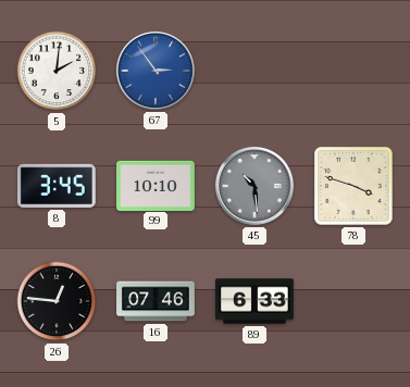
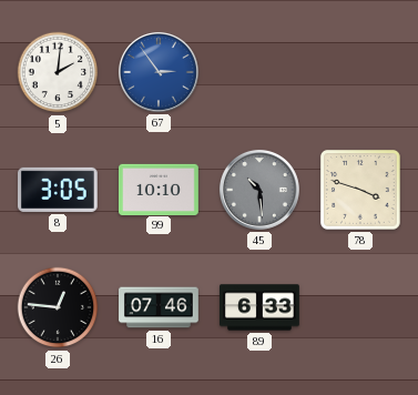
8: 3:45 -> 3:05
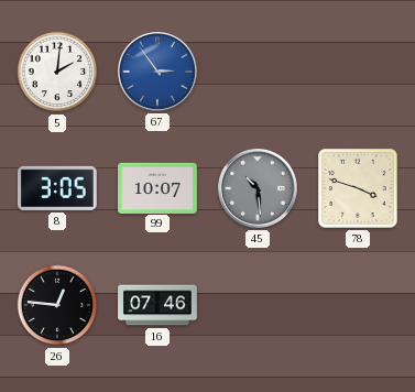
99: 10:10 -> 10:07
89: 6:33 -> none
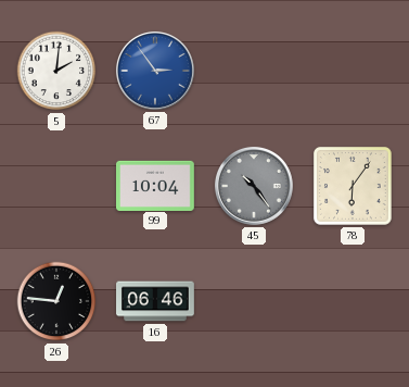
8: 3:05 -> none
99: 10:07 -> 10:04
45: 10:29 -> 10:24
78: 3:48 -> 6:06
16: 07:46 -> 06:46
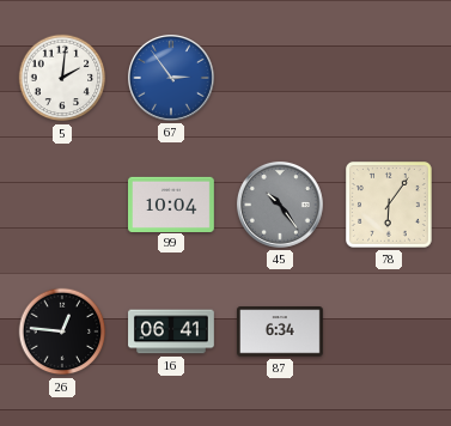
16: 06:46 -> 06:41
87: none -> 6:34
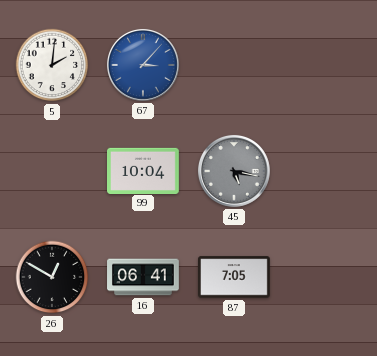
67: 2:54 -> 3:07
45: 10:24 -> 5:17
78: 6:06 -> none
26: 12:46 -> 12:50
87: 6:34 -> 7:05
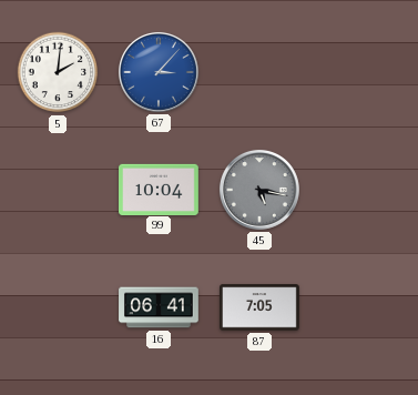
26: 12:50 -> none
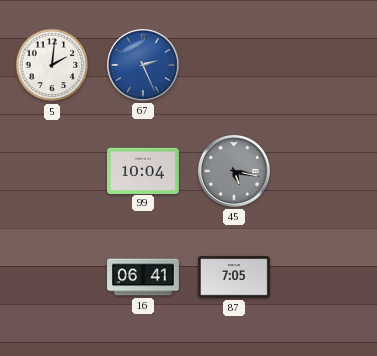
67: 3:07 -> 2:26
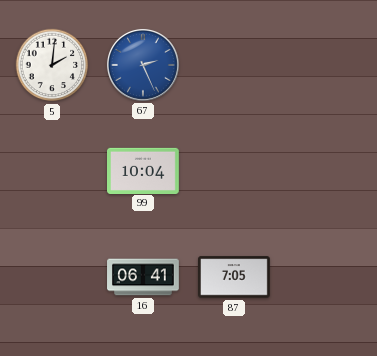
45: 5:17 -> none
